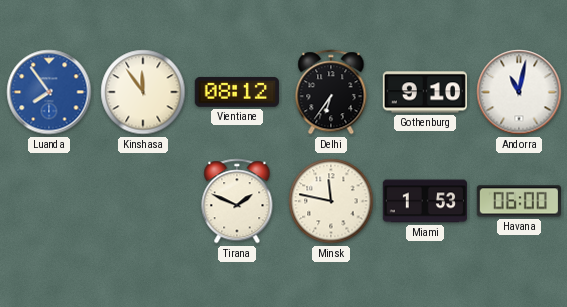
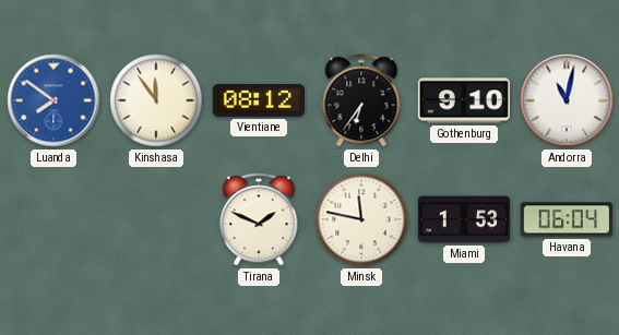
Luanda: 7:54 -> 7:51
Havana: 06:00 -> 06:04
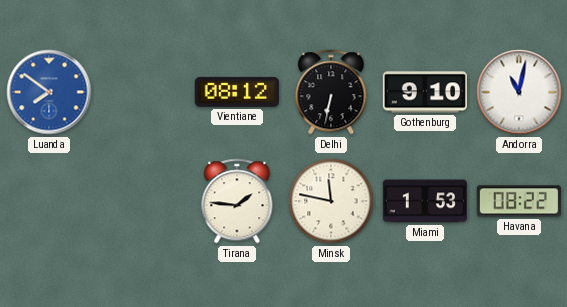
Kinshasa: 11:54 -> none
Delhi: 6:36 -> 6:32
Tirana: 1:49 -> 1:46
Havana: 06:04 -> 08:22
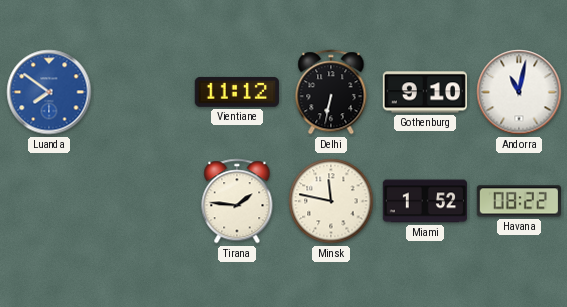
Vientiane: 08:12 -> 11:12
Miami: 1:53 -> 1:52
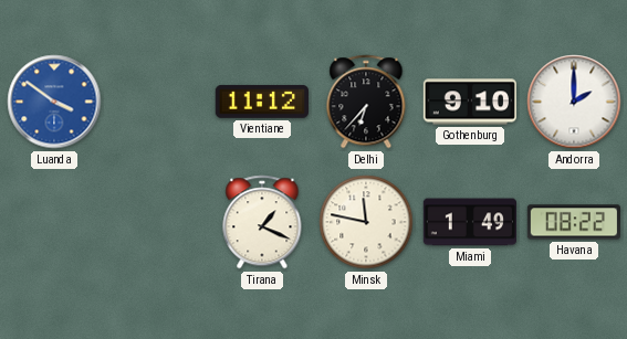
Luanda: 7:51 -> 3:51
Delhi: 6:32 -> 6:37
Andorra: 11:02 -> 2:00
Tirana: 1:46 -> 1:19
Miami: 1:52 -> 1:49
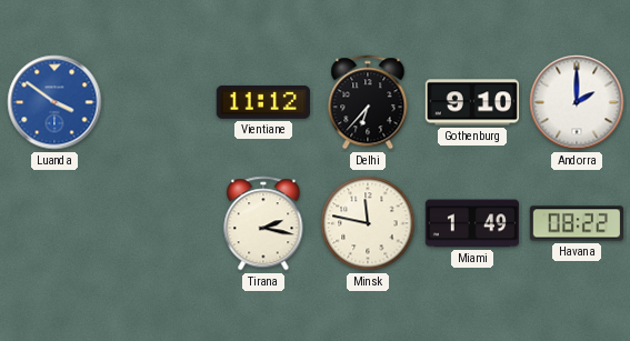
Tirana: 1:19 -> 2:17
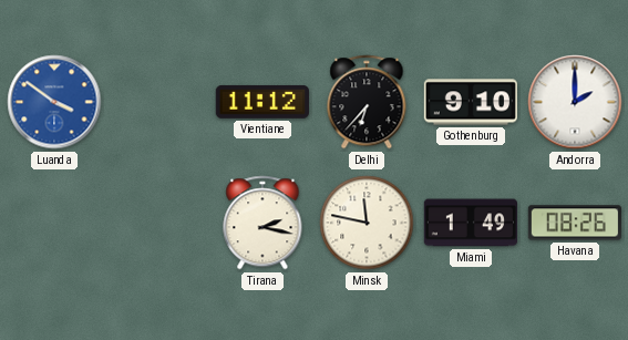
Havana: 08:22 -> 08:26
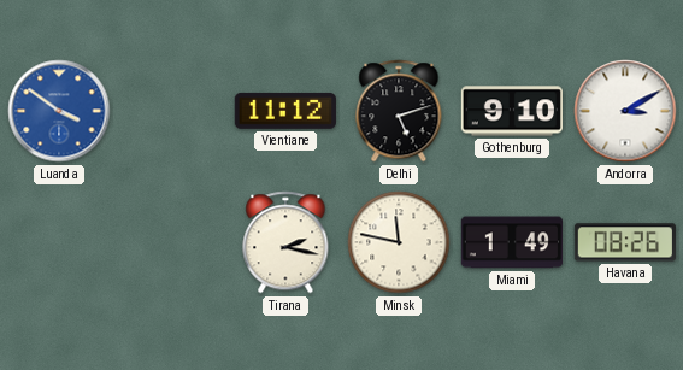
Delhi: 6:37 -> 5:12
Andorra: 2:00 -> 3:10
